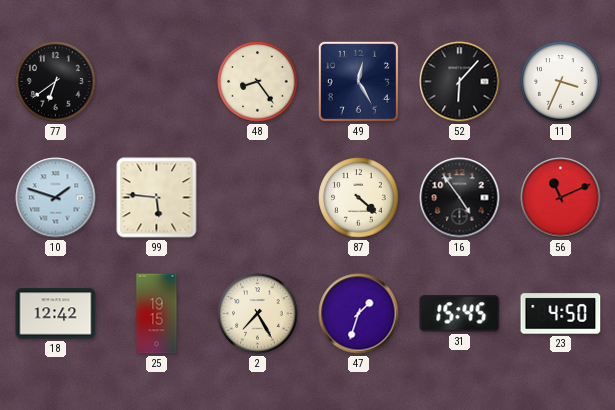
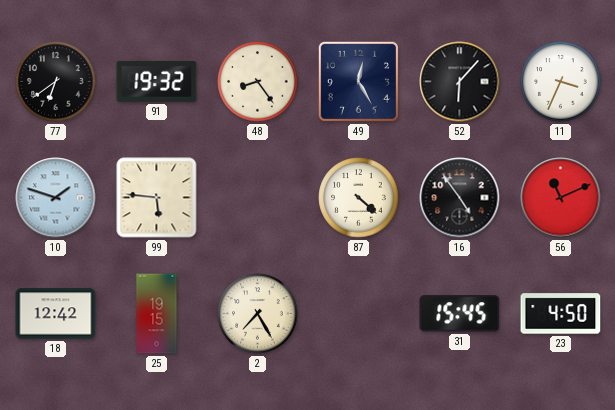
91: none -> 19:32
47: 1:33 -> none
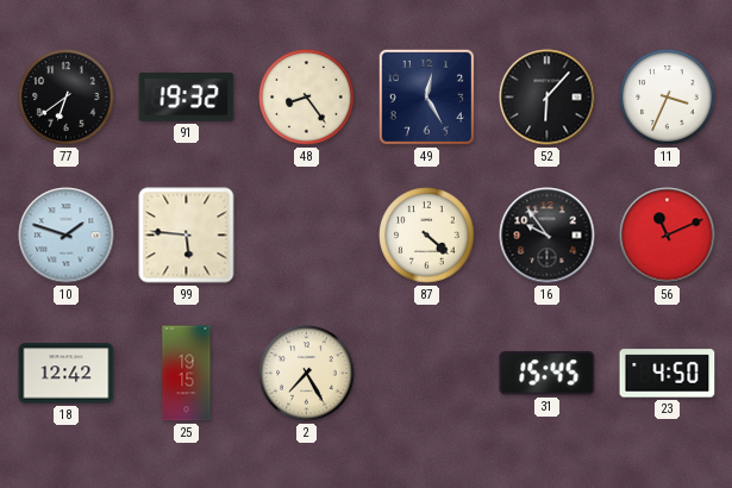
16: 4:54 -> 9:54
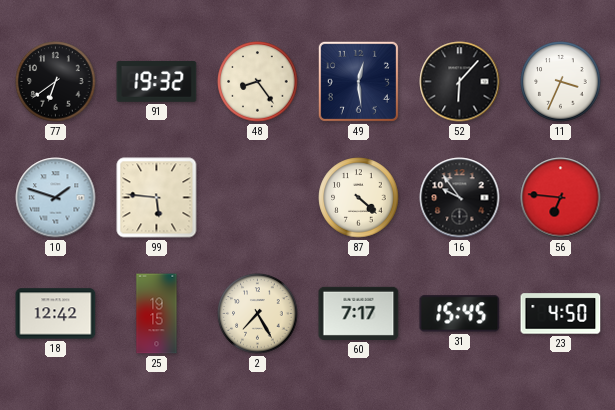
49: 12:25 -> 12:29
56: 11:11 -> 6:46
60: none -> 7:17
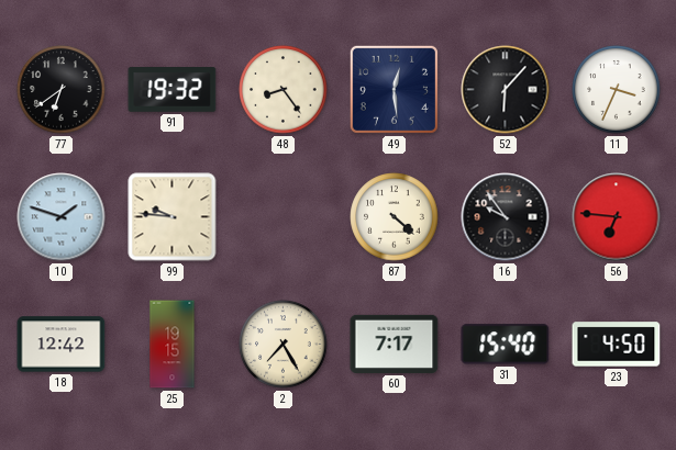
99: 5:46 -> 9:46
31: 15:45 -> 15:40
